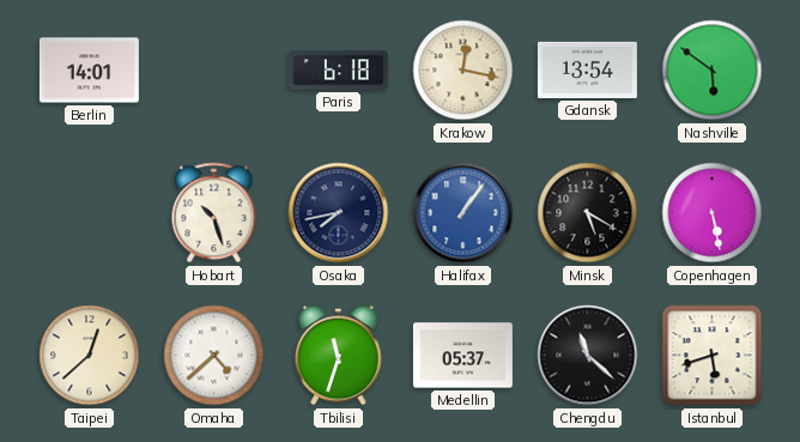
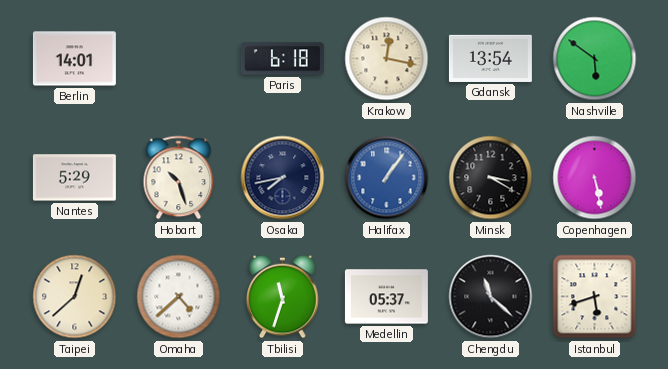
Nantes: none -> 5:29
Minsk: 5:20 -> 3:20
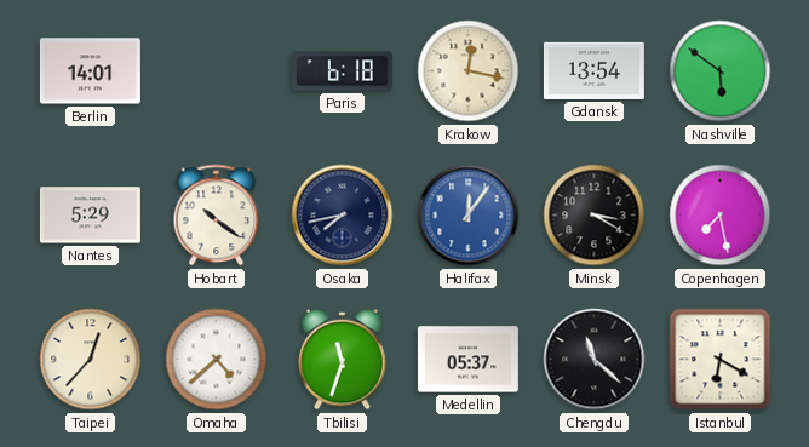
Hobart: 10:27 -> 10:21
Halifax: 1:06 -> 12:06
Copenhagen: 5:28 -> 7:28
Taipei: 12:38 -> 12:37
Istanbul: 5:42 -> 6:20
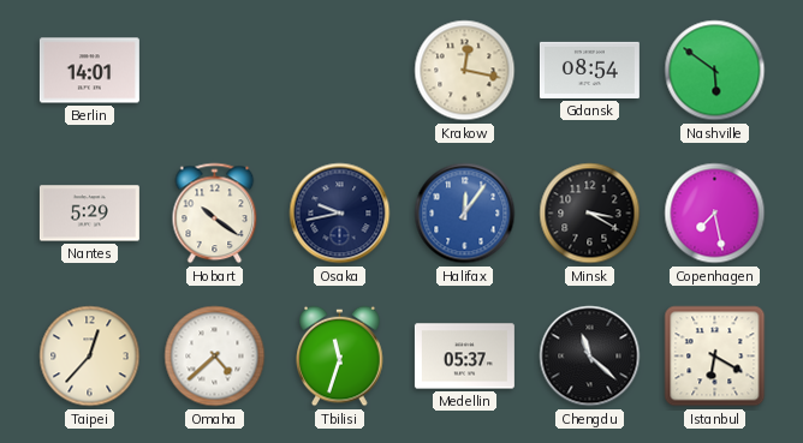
Paris: 6:18 -> none
Gdansk: 13:54 -> 08:54
Osaka: 7:43 -> 9:43
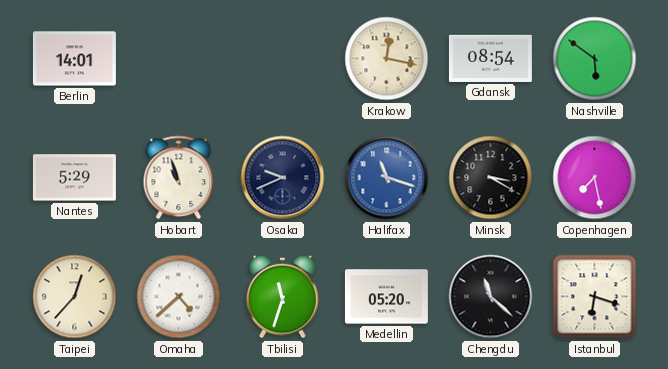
Hobart: 10:21 -> 10:57
Osaka: 9:43 -> 9:41
Halifax: 12:06 -> 11:18
Medellin: 05:37 -> 05:20
Istanbul: 6:20 -> 6:18
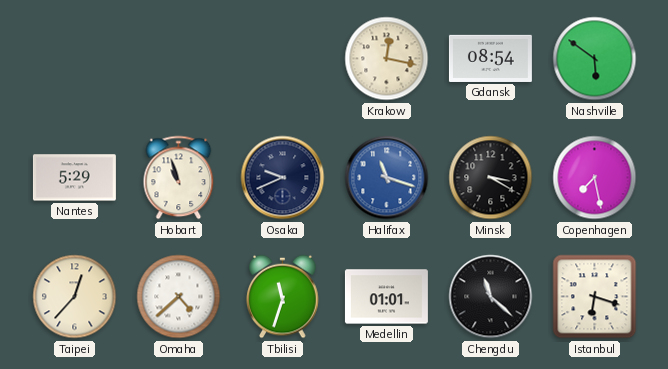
Berlin: 14:01 -> none
Medellin: 05:20 -> 01:01
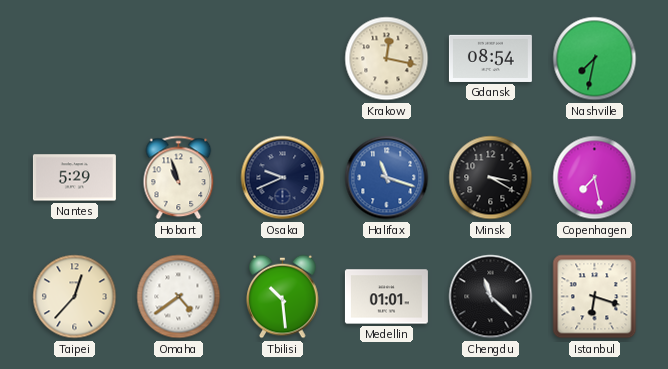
Nashville: 5:51 -> 7:32
Omaha: 4:38 -> 4:39
Tbilisi: 11:33 -> 10:29
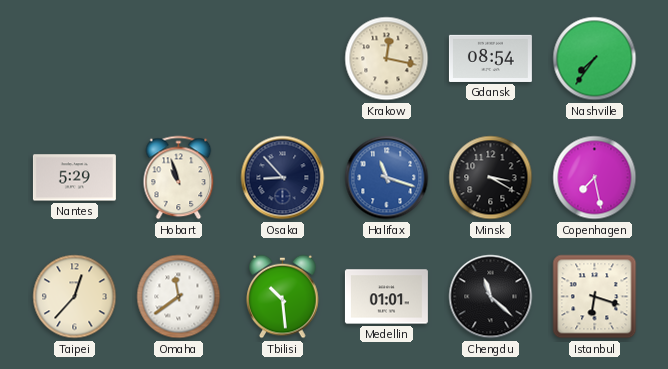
Nashville: 7:32 -> 7:36
Osaka: 9:41 -> 8:53
Omaha: 4:39 -> 11:39
